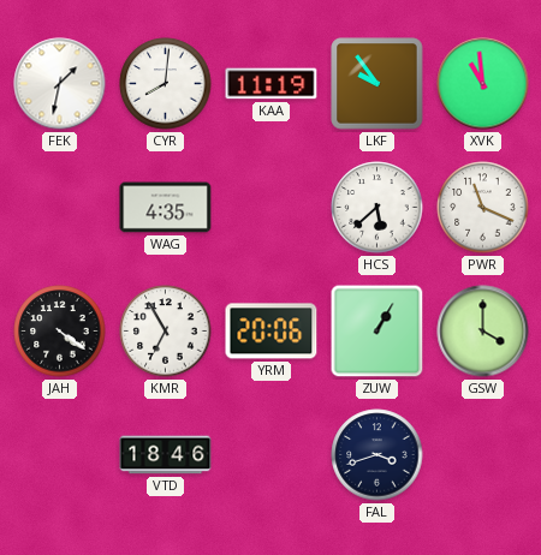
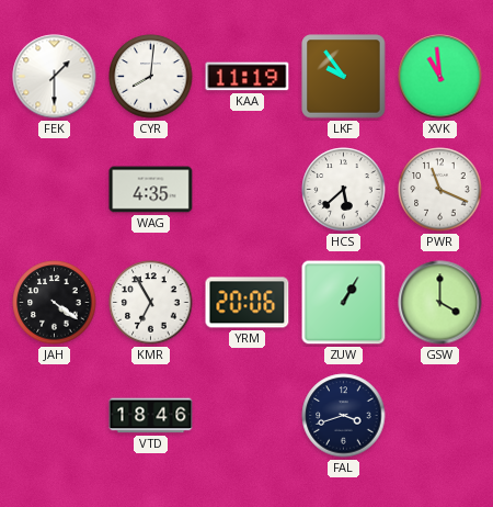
FEK: 1:32 -> 1:30
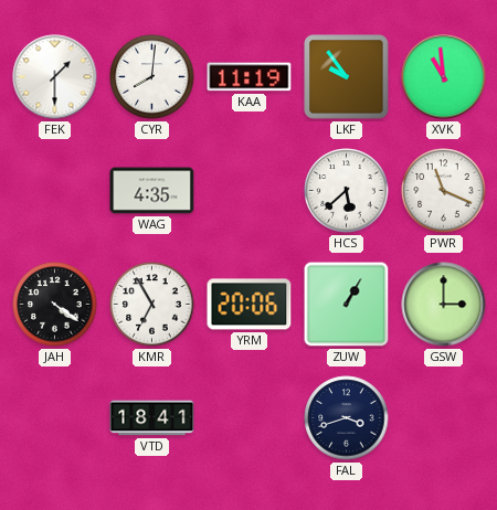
GSW: 4:00 -> 3:00
VTD: 18:46 -> 18:41
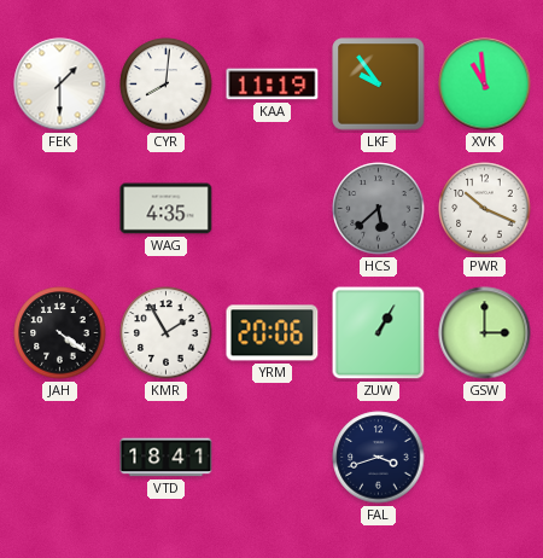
HCS dial: white -> grey
PWR: 11:19 -> 10:19
KMR: 6:55 -> 1:55
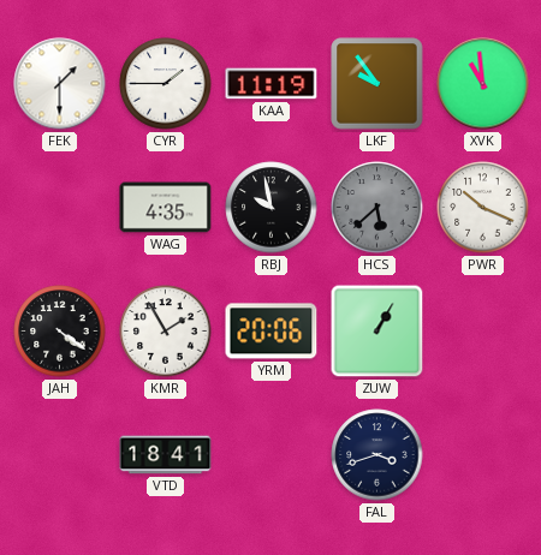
CYR: 8:01 -> 1:45
RBJ: none -> 9:58
GSW: 3:00 -> none
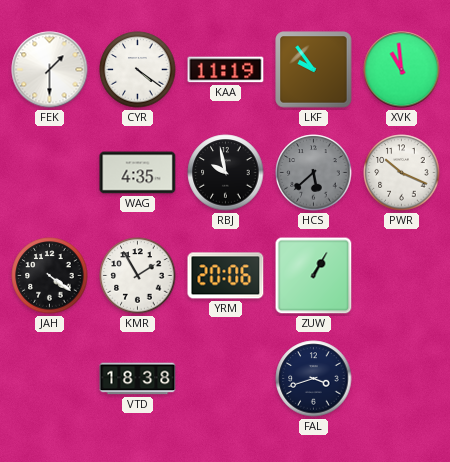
CYR: 1:45 -> 4:21
VTD: 18:41 -> 18:38
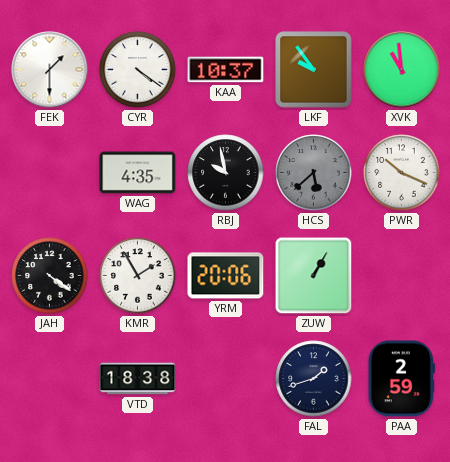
KAA: 11:19 -> 10:37
FAL: 3:42 -> 1:42
PAA: none -> 2:59
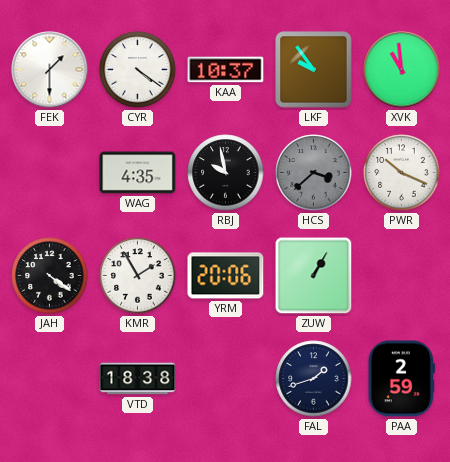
HCS: 5:38 -> 3:38
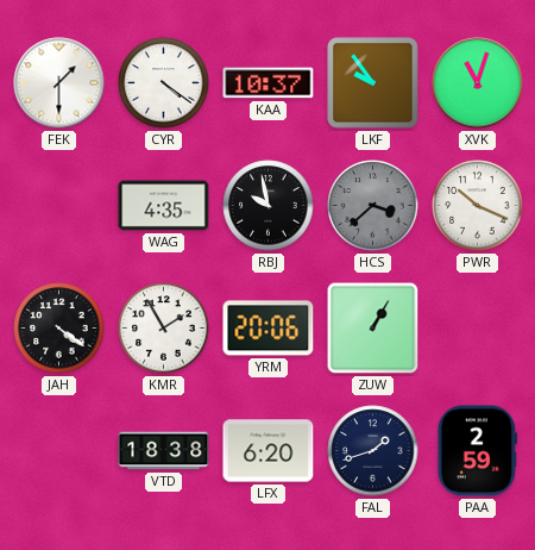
XVK: 10:59 -> 11:03
LFX: none -> 6:20
